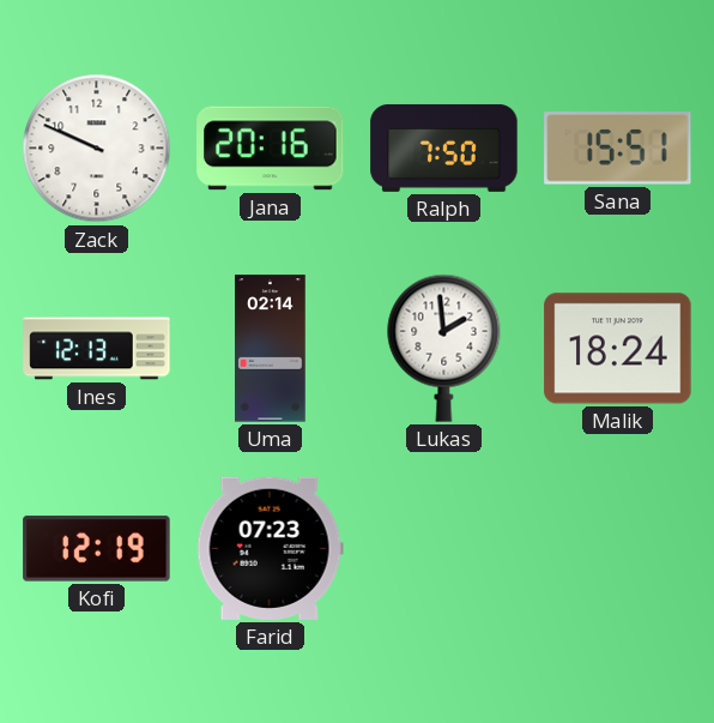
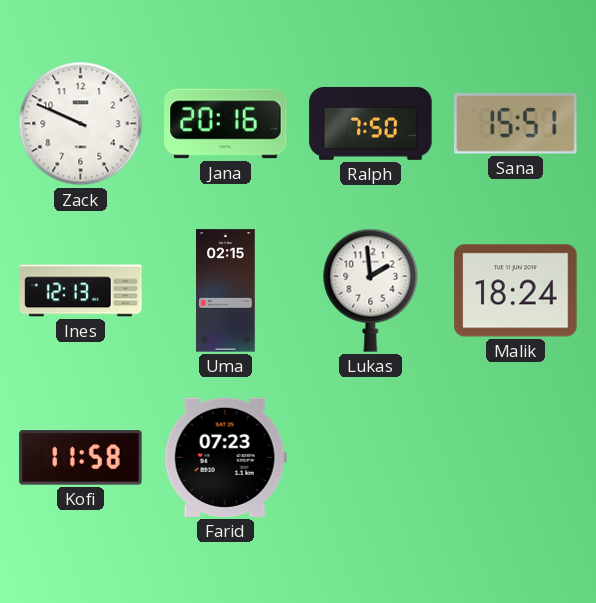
Uma: 02:14 -> 02:15
Kofi: 12:19 -> 11:58
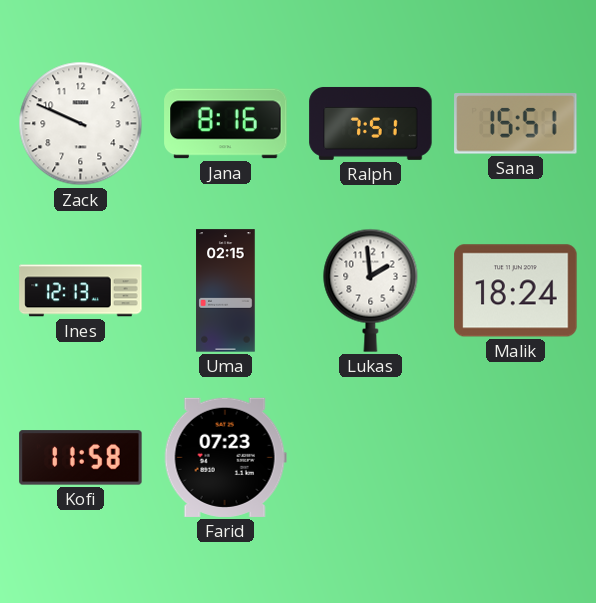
Jana: 20:16 -> 8:16
Ralph: 7:50 -> 7:51
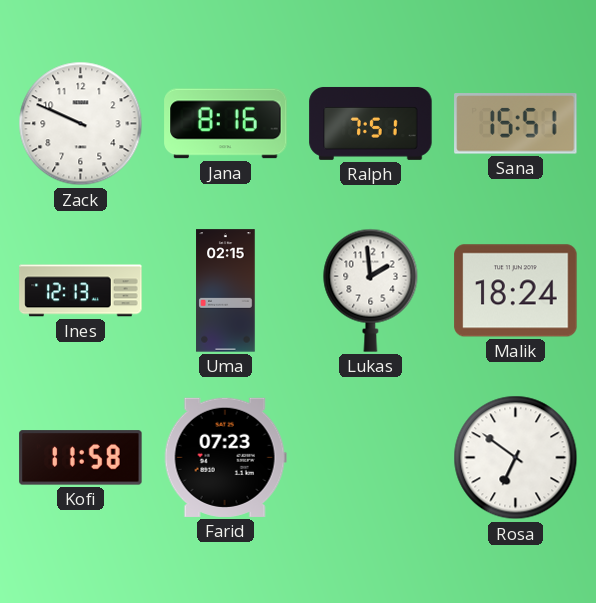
Rosa: none -> 6:51
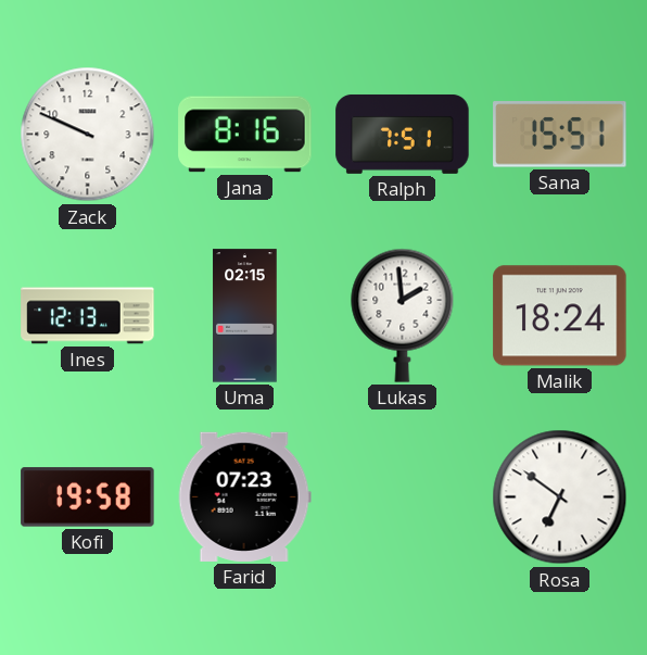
Kofi: 11:58 -> 19:58
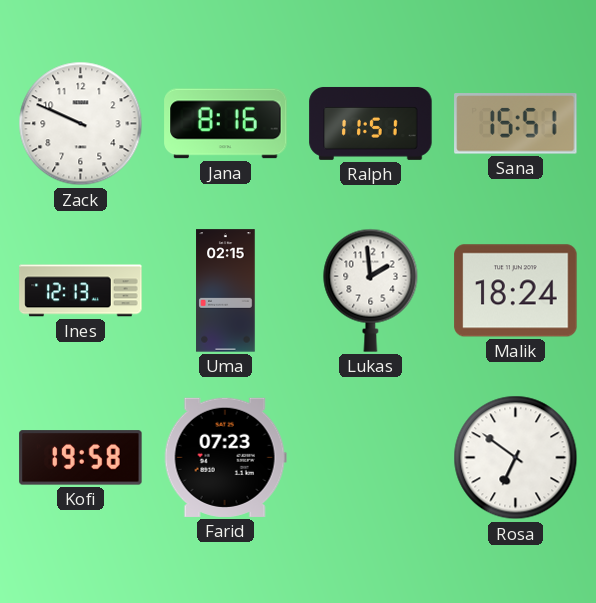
Ralph: 7:51 -> 11:51
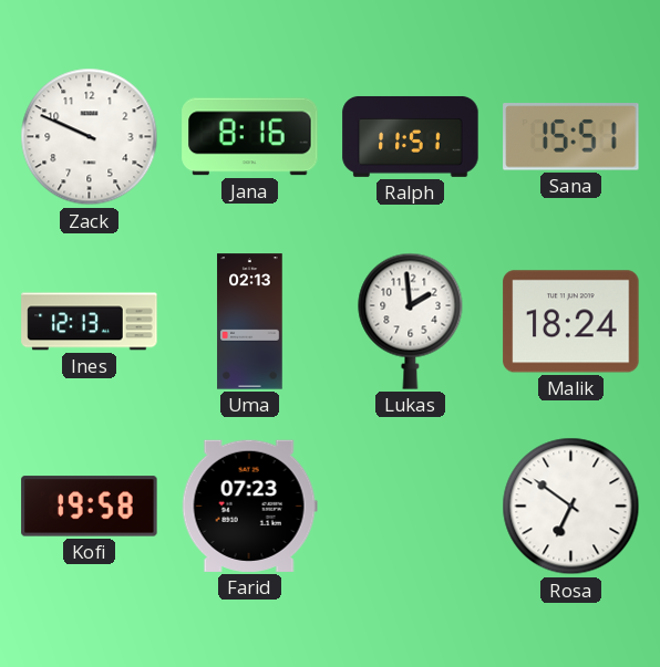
Uma: 02:15 -> 02:13
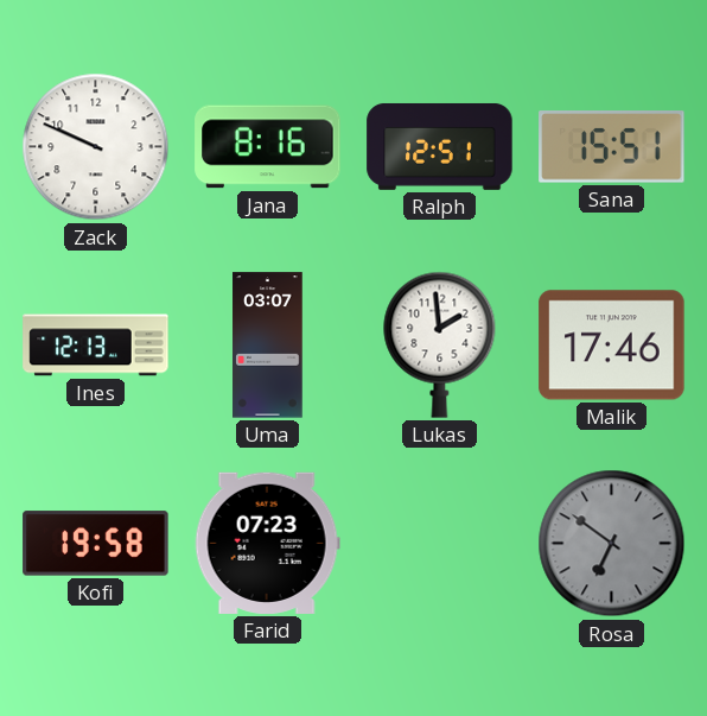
Ralph: 11:51 -> 12:51
Uma: 02:13 -> 03:07
Malik: 18:24 -> 17:46
Rosa dial: white -> grey
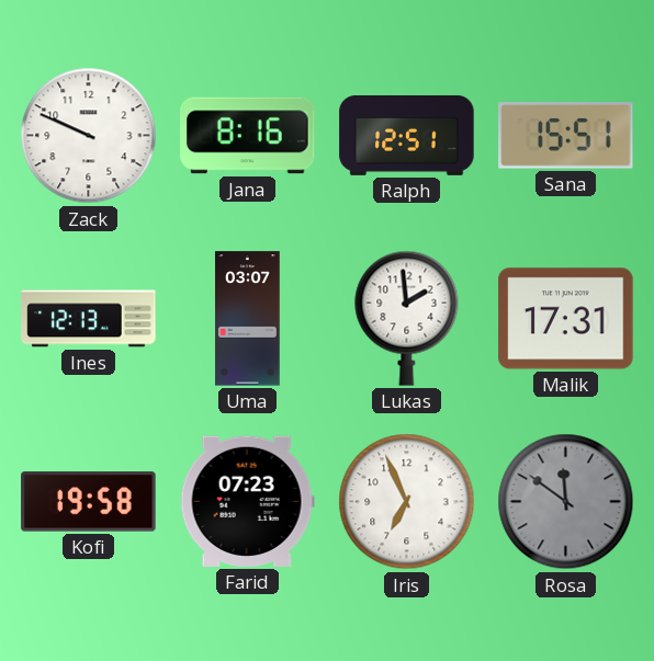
Malik: 17:46 -> 17:31
Iris: none -> 6:56
Rosa: 6:51 -> 11:51
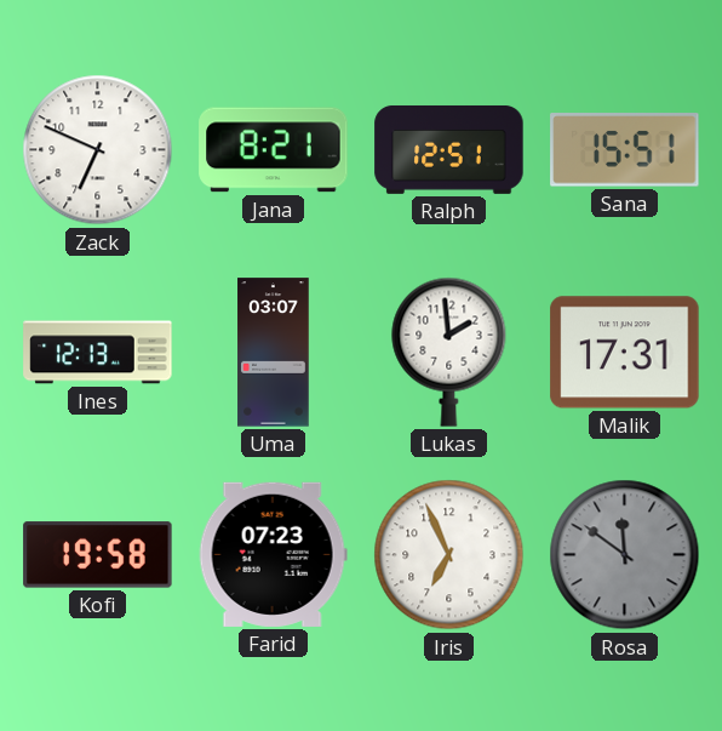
Zack: 9:49 -> 6:49
Jana: 8:16 -> 8:21
